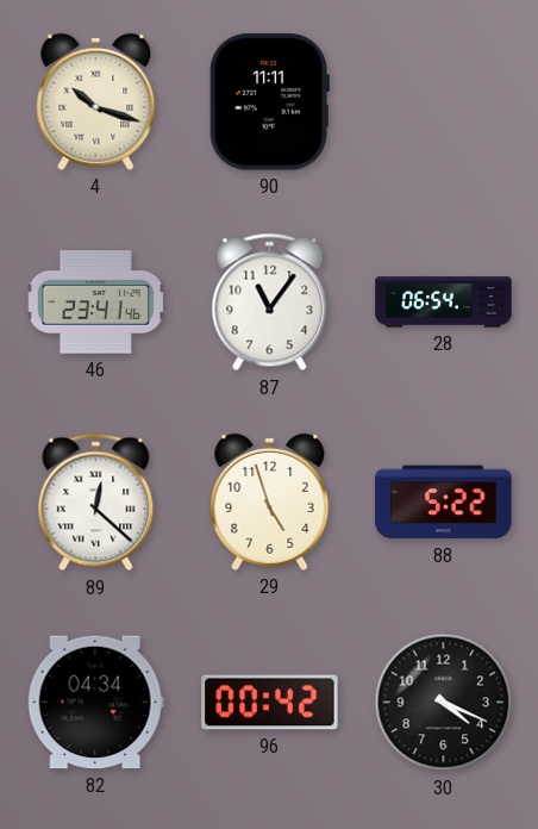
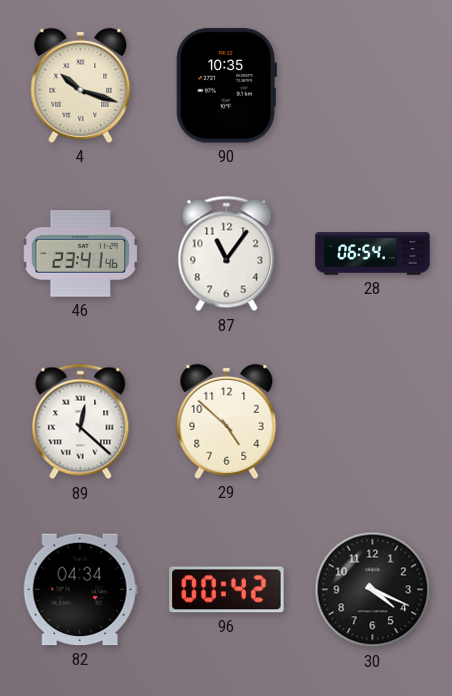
90: 11:11 -> 10:35
29: 4:57 -> 4:52
88: 5:22 -> none
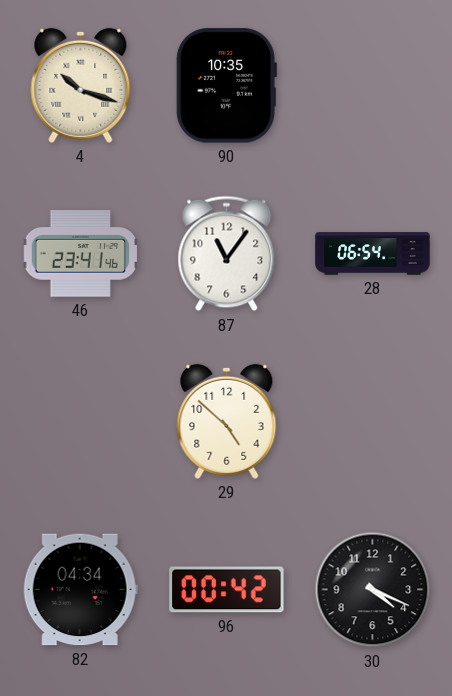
89: 12:22 -> none
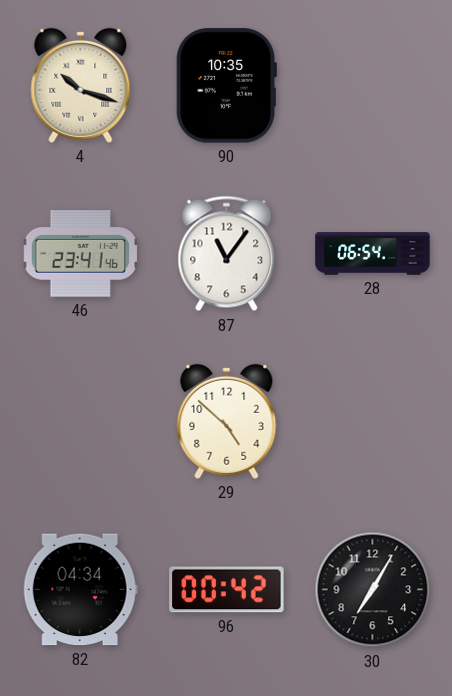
30: 4:19 -> 7:05
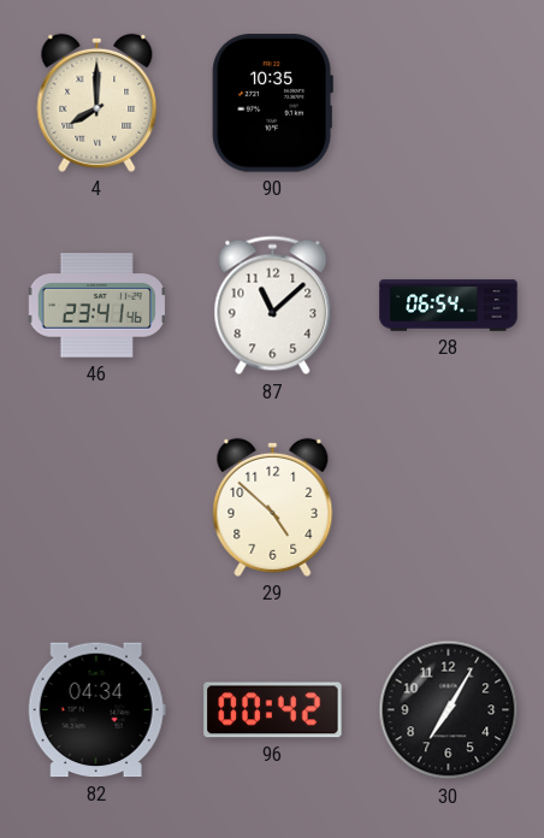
4: 10:18 -> 8:00
87: 11:06 -> 11:08
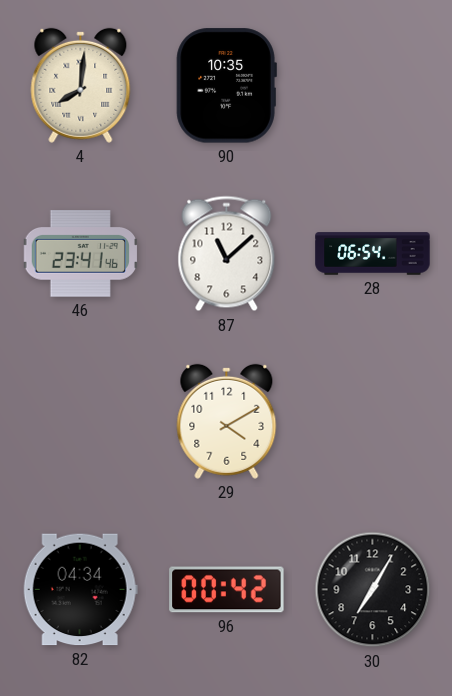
4: 8:00 -> 8:01
29: 4:52 -> 4:10
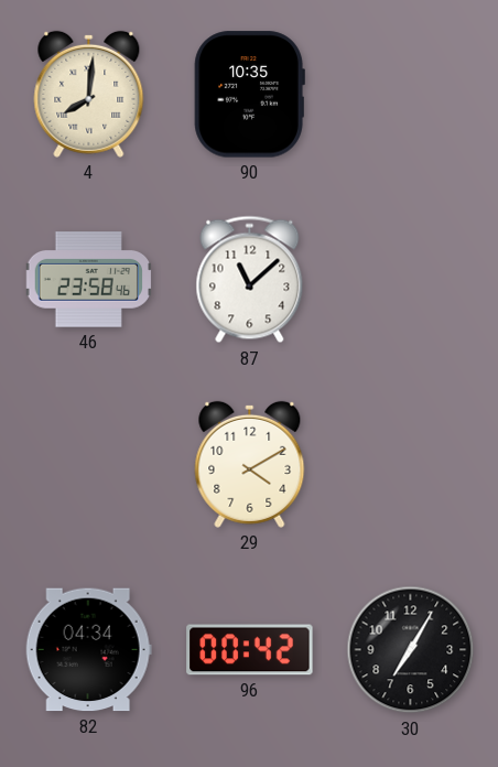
46: 23:41 -> 23:58
28: 06:54 -> none
